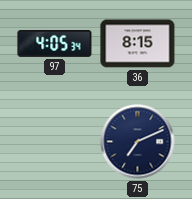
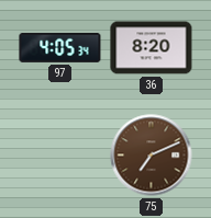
36: 8:15 -> 8:20
75 dial: navy -> brown
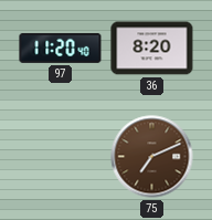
97: 4:05 -> 11:20
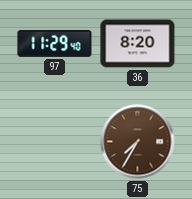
97: 11:20 -> 11:29
75: 7:11 -> 7:35
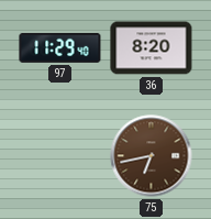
75: 7:35 -> 6:43
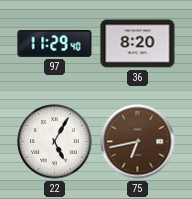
22: none -> 5:05
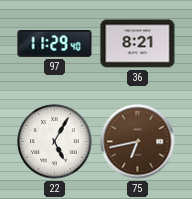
36: 8:20 -> 8:21
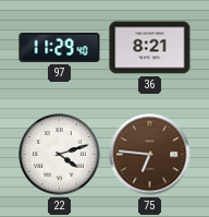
22: 5:05 -> 4:12
75: 6:43 -> 6:46
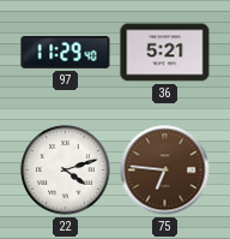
36: 8:21 -> 5:21
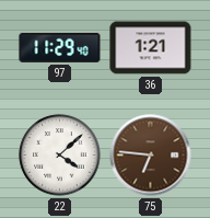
36: 5:21 -> 1:21
22: 4:12 -> 4:08
